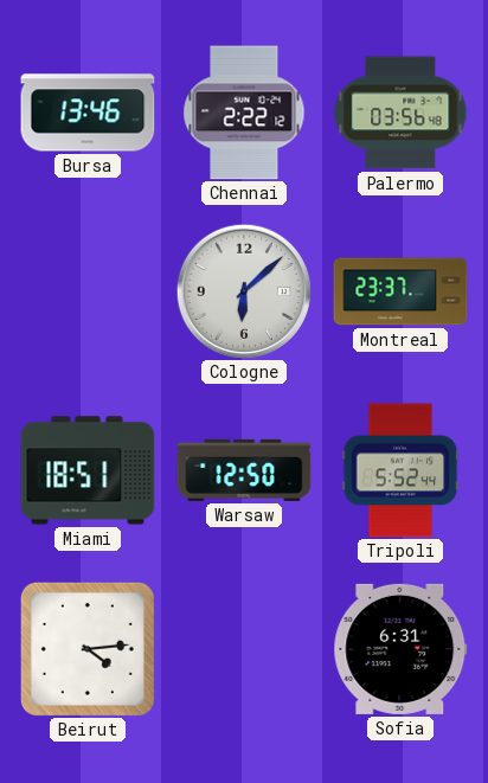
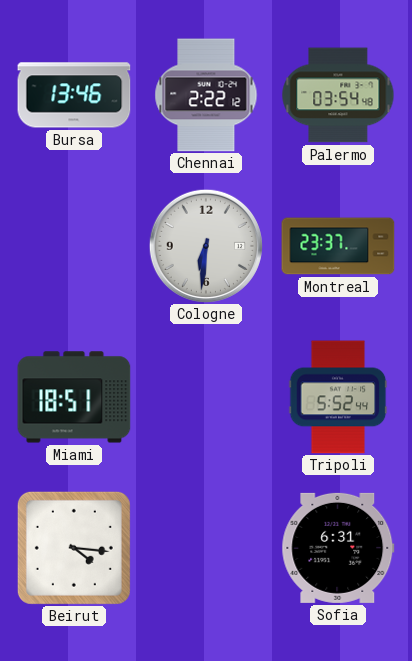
Palermo: 03:56 -> 03:54
Cologne: 6:08 -> 6:31
Warsaw: 12:50 -> none
Beirut: 4:14 -> 4:16
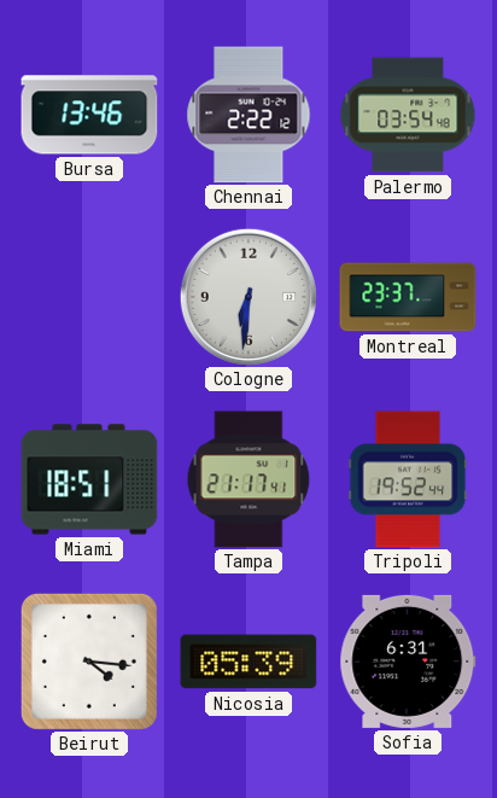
Tampa: none -> 21:17
Tripoli: 5:52 -> 19:52
Nicosia: none -> 05:39
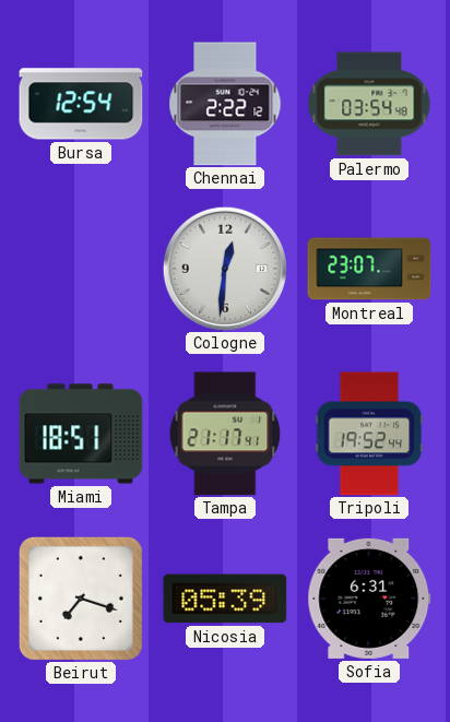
Bursa: 13:46 -> 12:54
Cologne: 6:31 -> 12:31
Montreal: 23:37 -> 23:07
Beirut: 4:16 -> 7:18
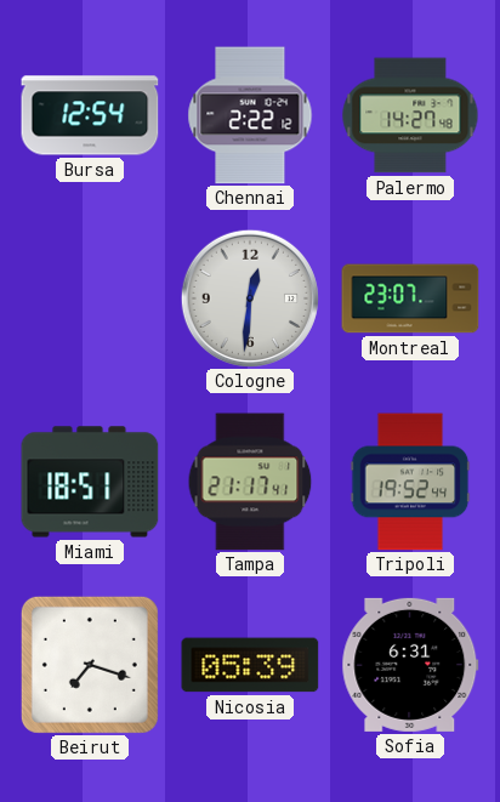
Palermo: 03:54 -> 14:27
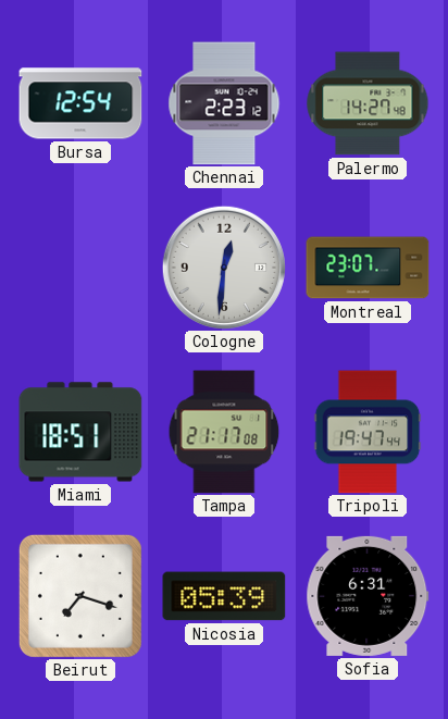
Chennai: 2:22 -> 2:23
Tampa: 21:17:41 -> 21:17:08
Tripoli: 19:52 -> 19:47
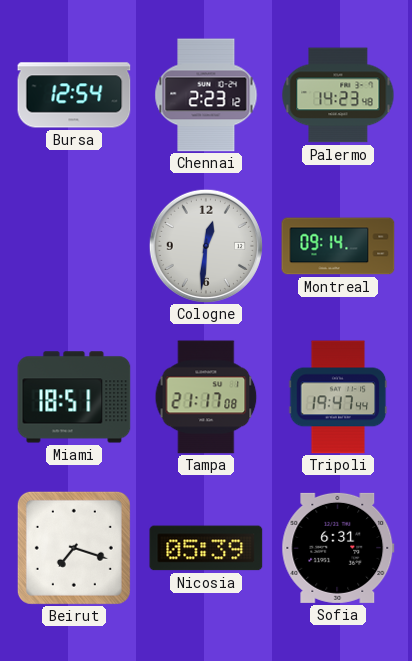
Palermo: 14:27 -> 14:23
Montreal: 23:07 -> 09:14
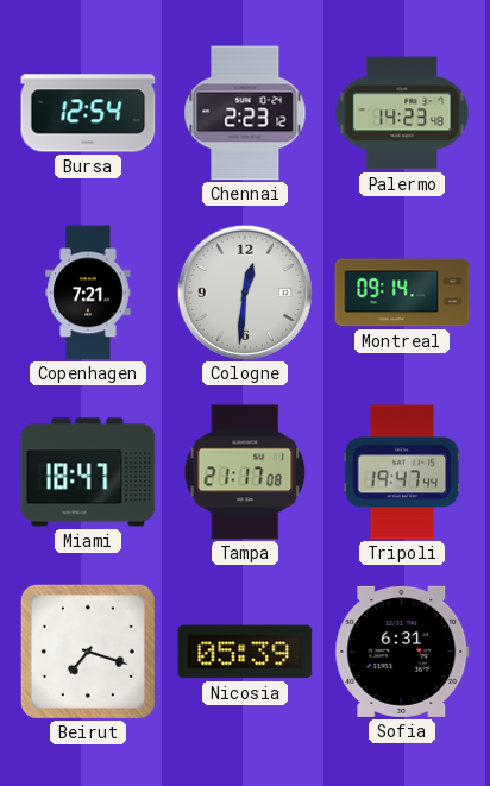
Copenhagen: none -> 7:21
Miami: 18:51 -> 18:47
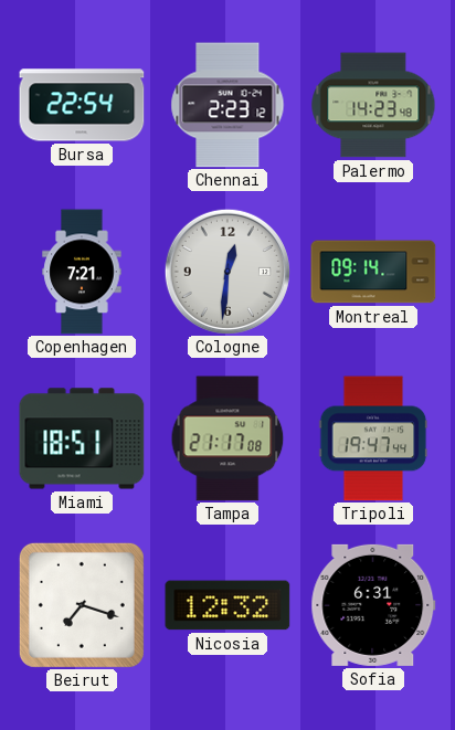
Bursa: 12:54 -> 22:54
Miami: 18:47 -> 18:51
Nicosia: 05:39 -> 12:32
